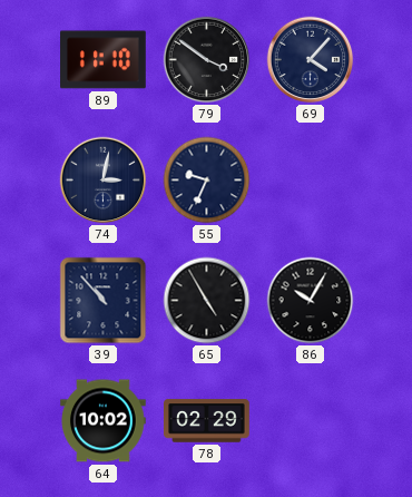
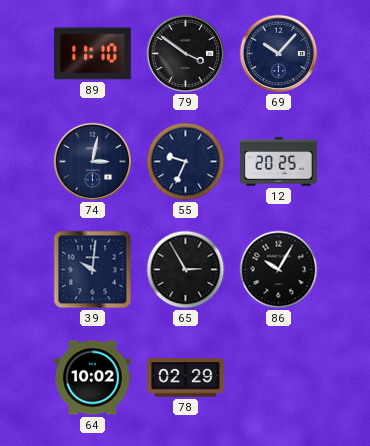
69: 4:07 -> 10:07
12: none -> 20:25
39: 10:53 -> 10:01
65: 4:55 -> 2:55
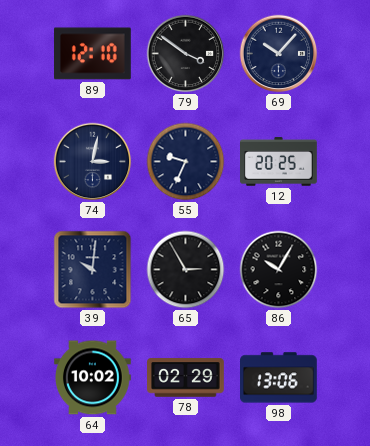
89: 11:10 -> 12:10
98: none -> 13:06
